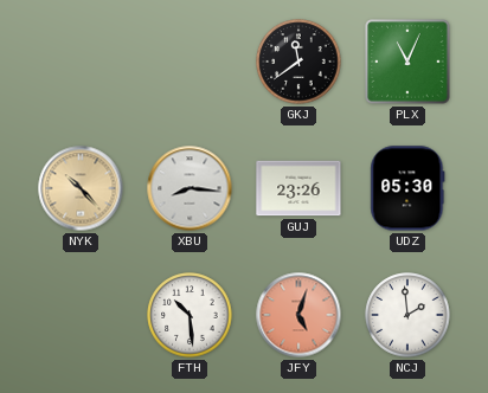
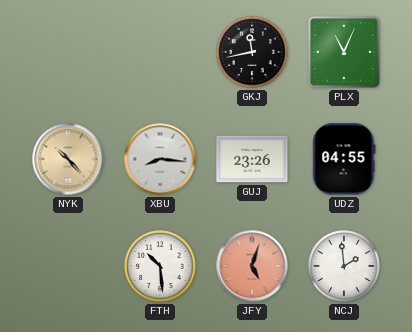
GKJ: 11:39 -> 11:43
UDZ: 05:30 -> 04:55
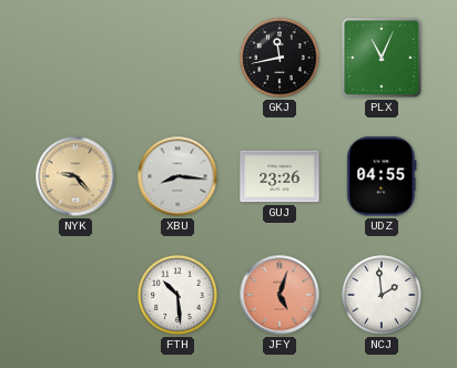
NYK: 10:23 -> 9:23
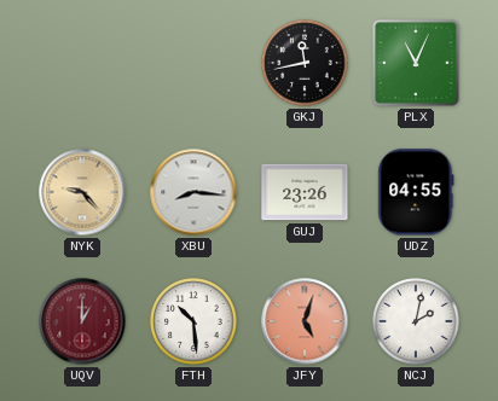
UQV: none -> 1:00
NCJ: 1:59 -> 2:02
